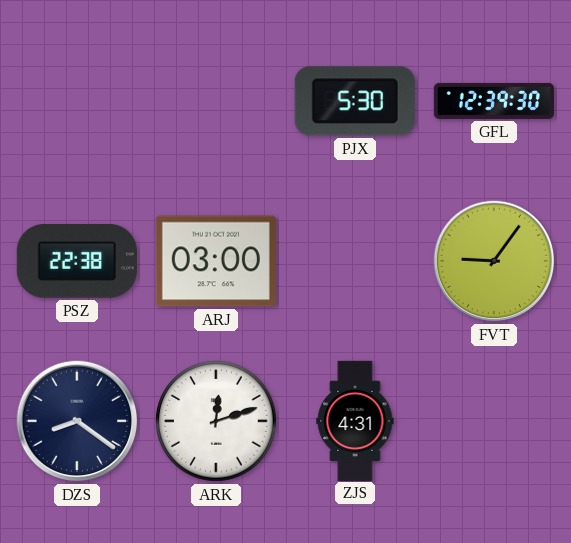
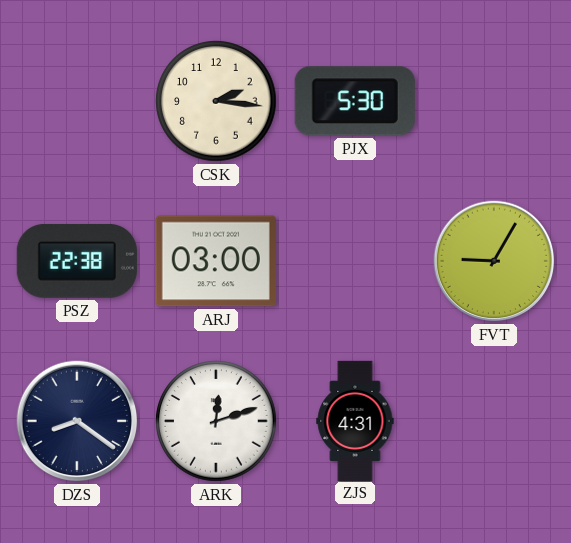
CSK: none -> 2:16
GFL: 12:39 -> none
FVT: 9:06 -> 9:05
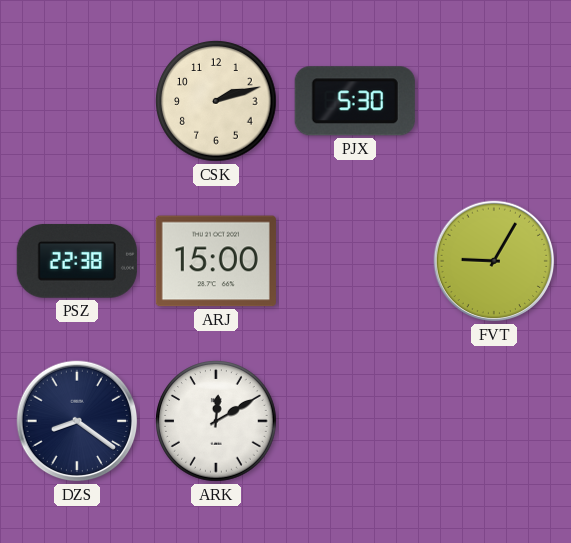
CSK: 2:16 -> 2:12
ARJ: 03:00 -> 15:00
ARK: 12:12 -> 12:10
ZJS: 4:31 -> none
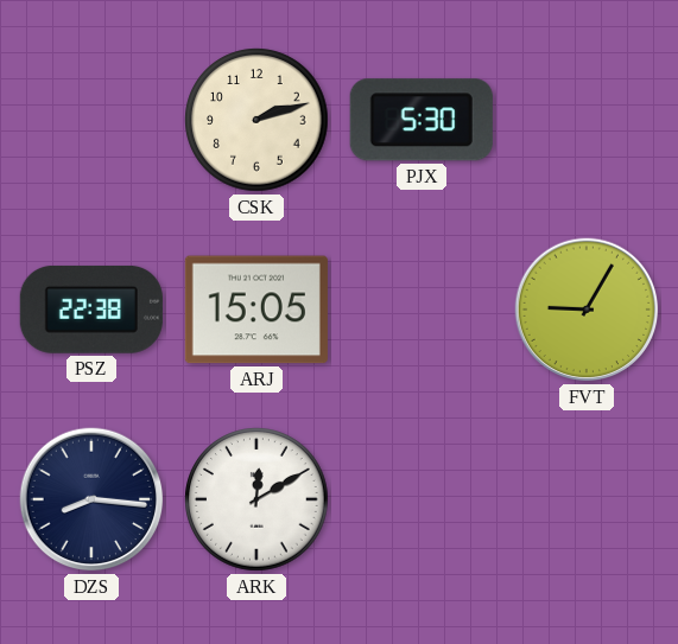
ARJ: 15:00 -> 15:05
DZS: 8:21 -> 8:16
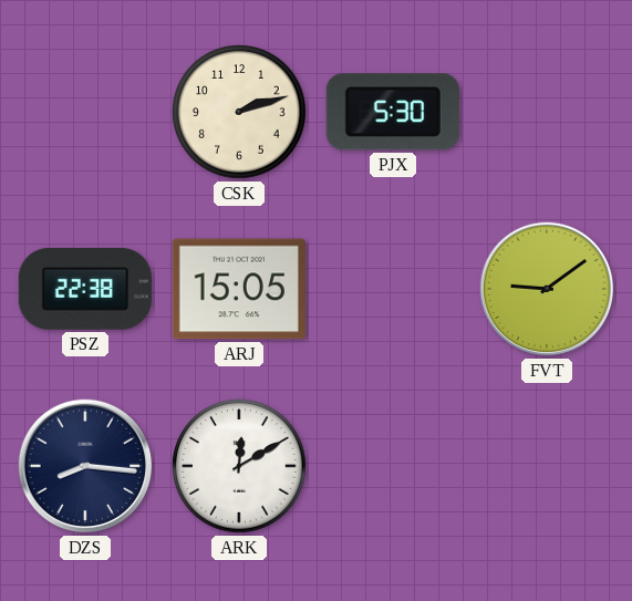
FVT: 9:05 -> 9:09
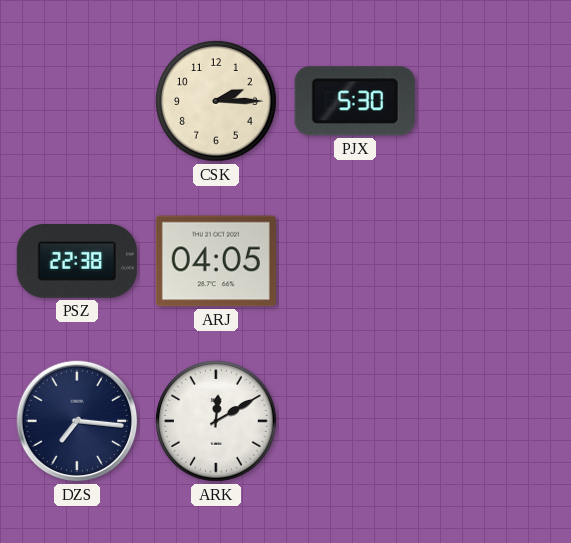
CSK: 2:12 -> 2:15
ARJ: 15:05 -> 04:05
FVT: 9:09 -> none
DZS: 8:16 -> 7:16
